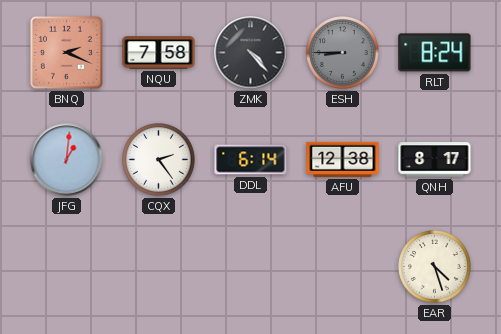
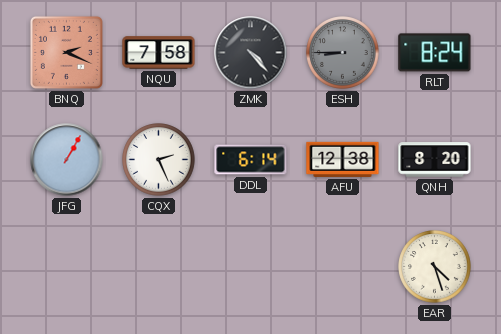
JFG: 1:01 -> 1:05
CQX: 2:24 -> 2:26
QNH: 8:17 -> 8:20
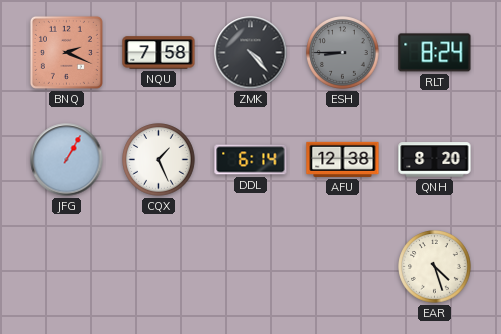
CQX: 2:26 -> 1:26
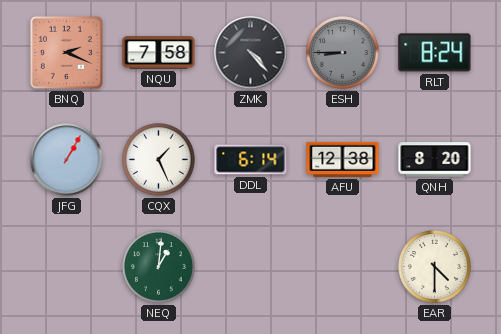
NEQ: none -> 1:01
EAR: 4:27 -> 4:30
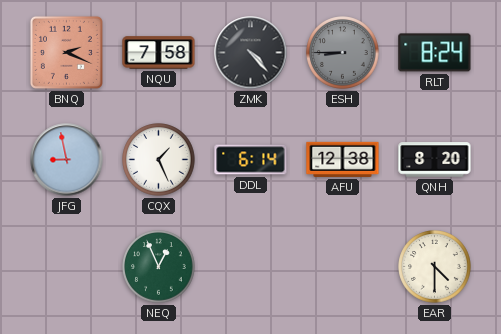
JFG: 1:05 -> 8:58
NEQ: 1:01 -> 12:56
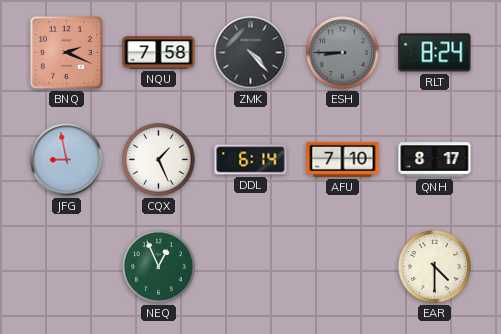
AFU: 12:38 -> 7:10
QNH: 8:20 -> 8:17
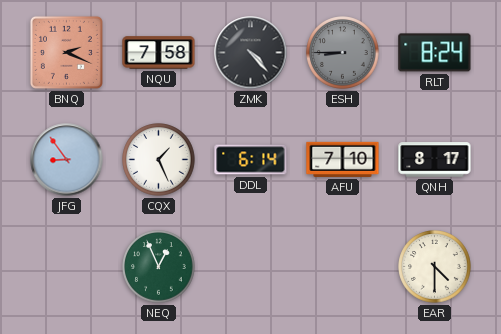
JFG: 8:58 -> 8:54
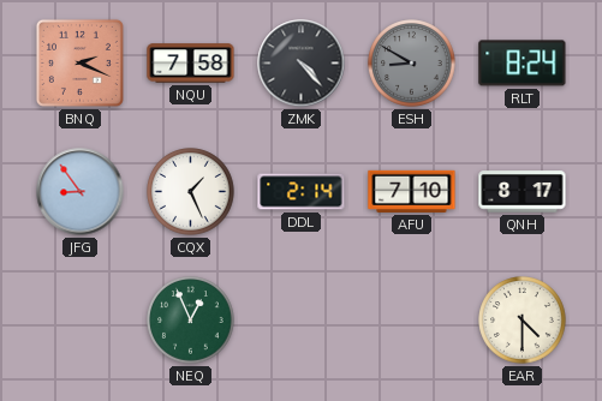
ESH: 8:45 -> 8:50
DDL: 6:14 -> 2:14
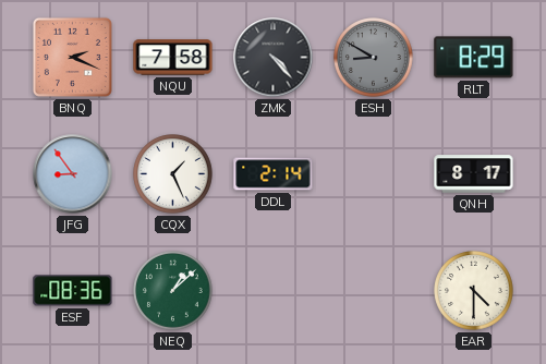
RLT: 8:24 -> 8:29
AFU: 7:10 -> none
ESF: none -> 08:36
NEQ: 12:56 -> 1:08
